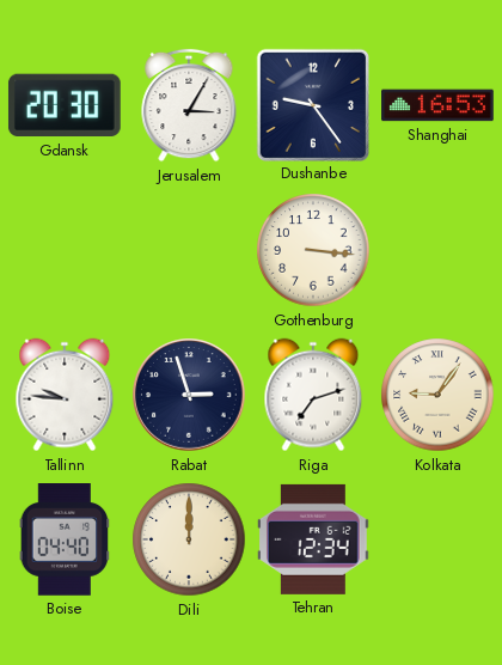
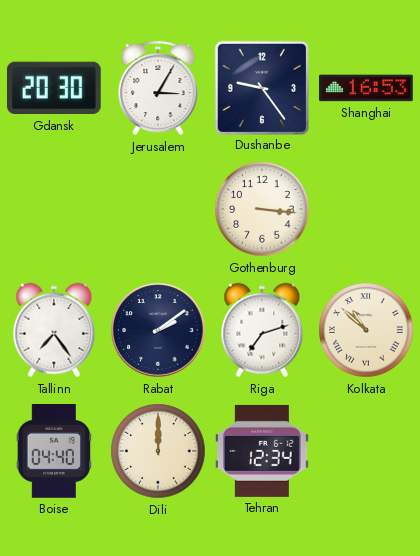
Tallinn: 9:46 -> 7:24
Rabat: 2:57 -> 2:09
Kolkata: 9:06 -> 10:52
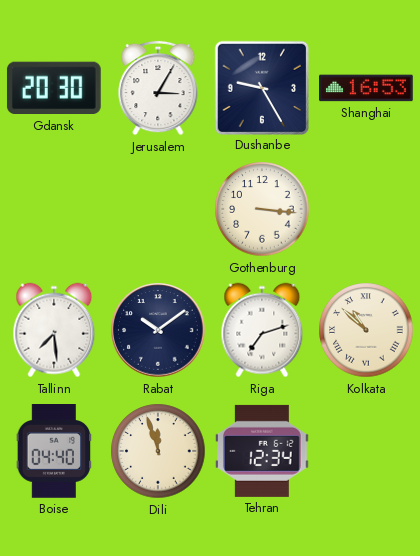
Dushanbe: 9:24 -> 9:25
Tallinn: 7:24 -> 7:29
Rabat: 2:09 -> 10:09
Dili: 12:00 -> 11:57
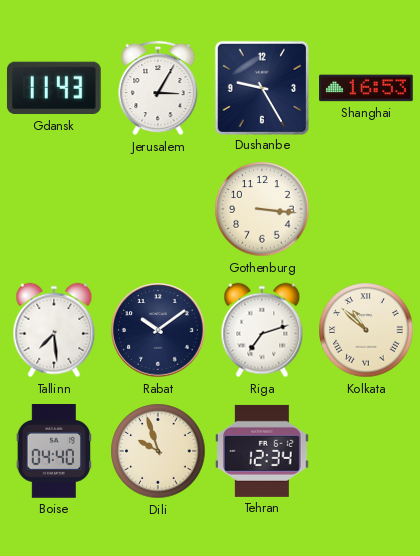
Gdansk: 20:30 -> 11:43
Dili: 11:57 -> 9:57
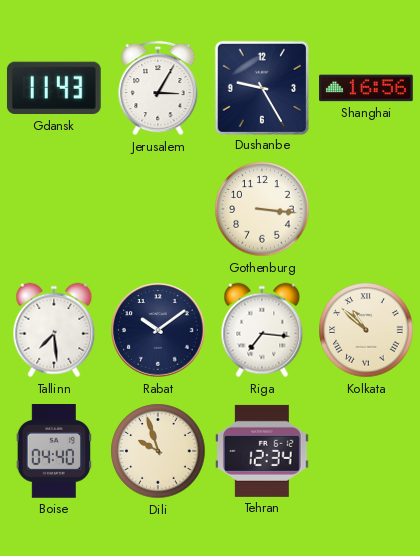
Shanghai: 16:53 -> 16:56
Riga: 7:12 -> 7:16
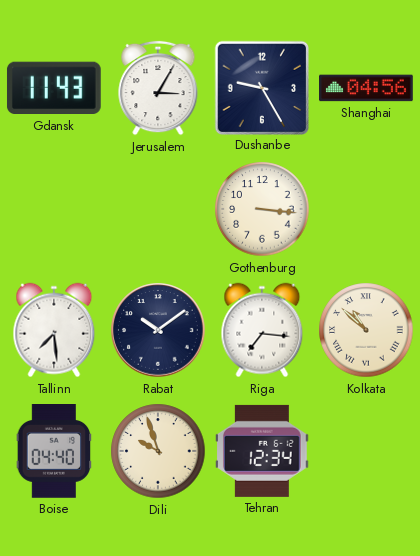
Shanghai: 16:56 -> 04:56
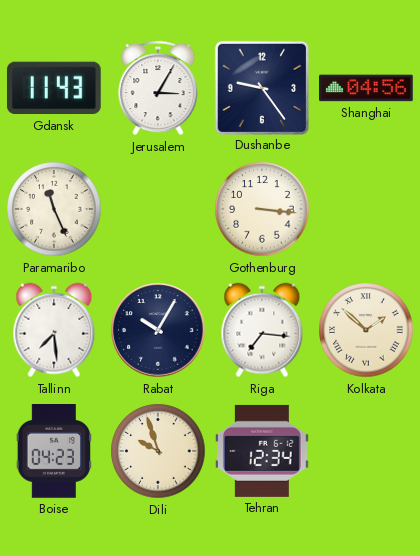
Dushanbe: 9:25 -> 9:24
Paramaribo: none -> 11:26
Rabat: 10:09 -> 10:05
Kolkata: 10:52 -> 1:52
Boise: 04:40 -> 04:23
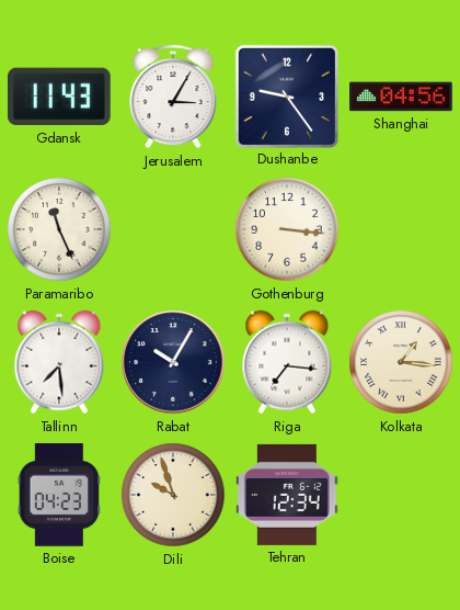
Kolkata: 1:52 -> 1:16
